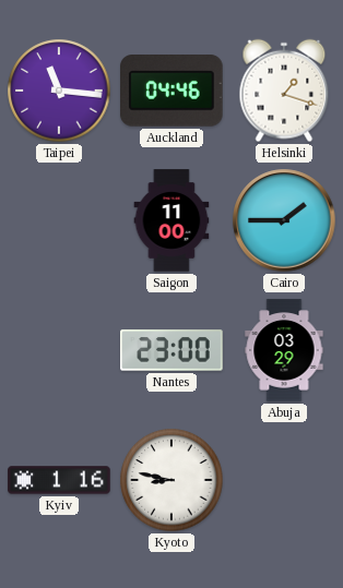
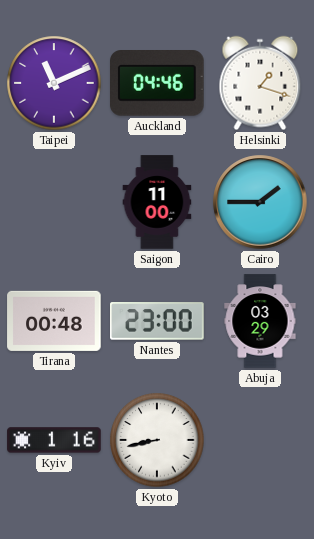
Taipei: 11:16 -> 11:11
Tirana: none -> 00:48
Kyoto: 8:47 -> 8:43
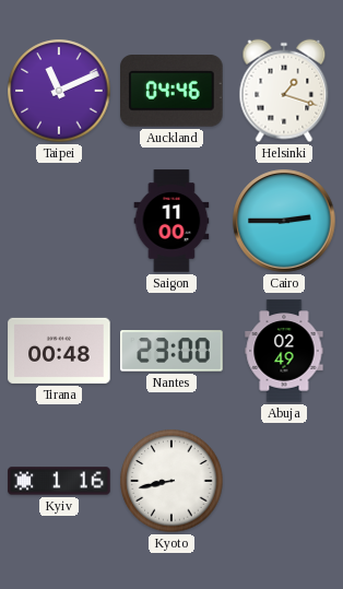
Cairo: 1:45 -> 2:45
Abuja: 03:29 -> 02:49
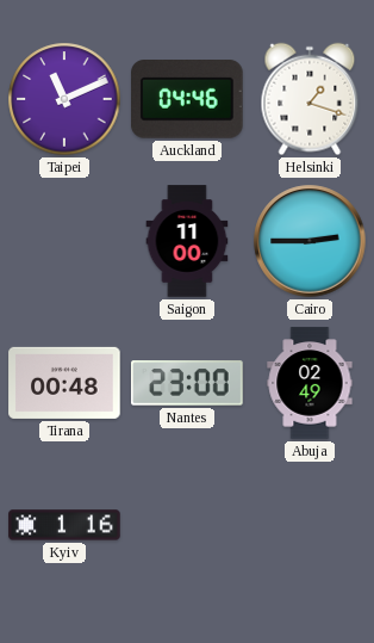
Kyoto: 8:43 -> none
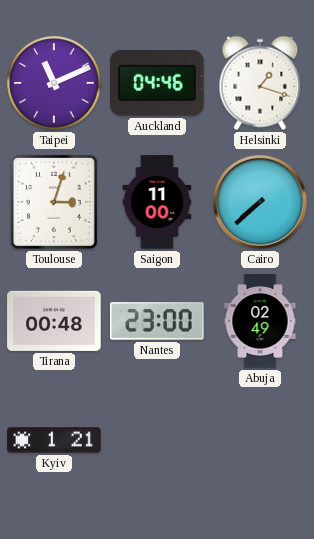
Toulouse: none -> 3:03
Cairo: 2:45 -> 7:38
Kyiv: 1:16 -> 1:21
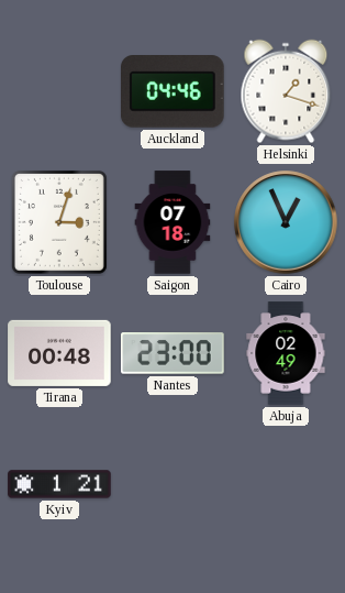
Taipei: 11:11 -> none
Saigon: 11:00 -> 07:18
Cairo: 7:38 -> 12:56
